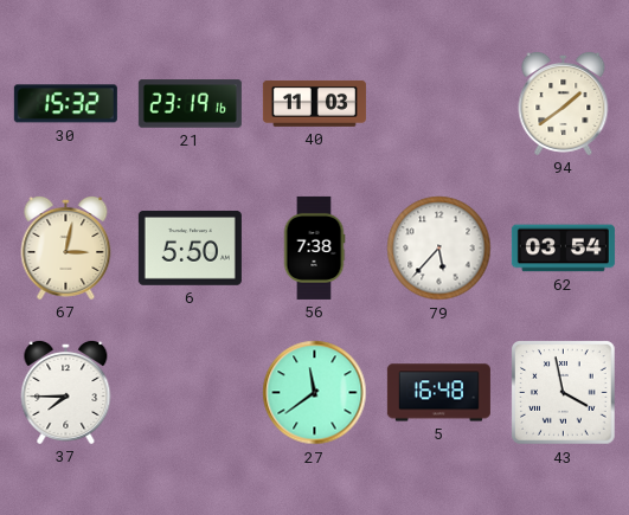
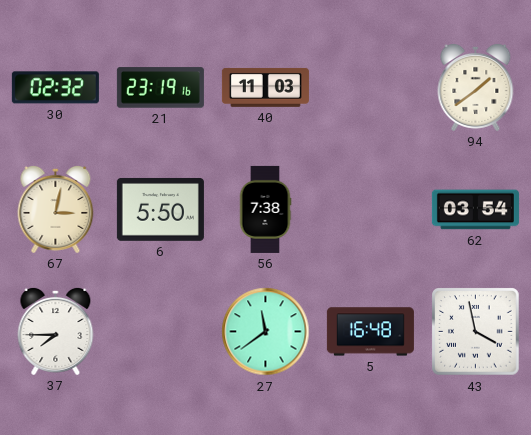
30: 15:32 -> 02:32
79: 5:37 -> none
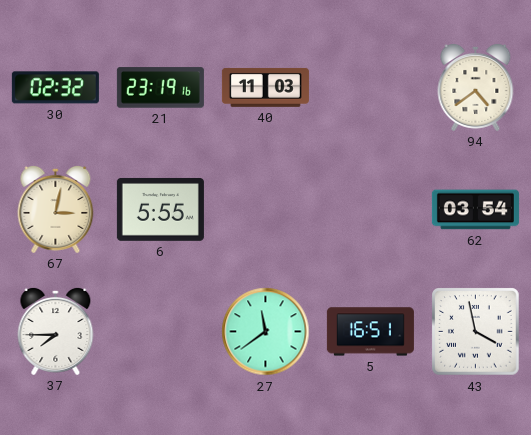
94: 1:39 -> 4:39
6: 5:50 -> 5:55
56: 7:38 -> none
5: 16:48 -> 16:51
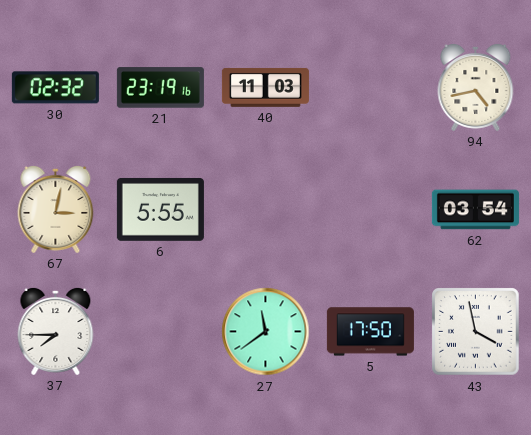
94: 4:39 -> 4:43
5: 16:51 -> 17:50
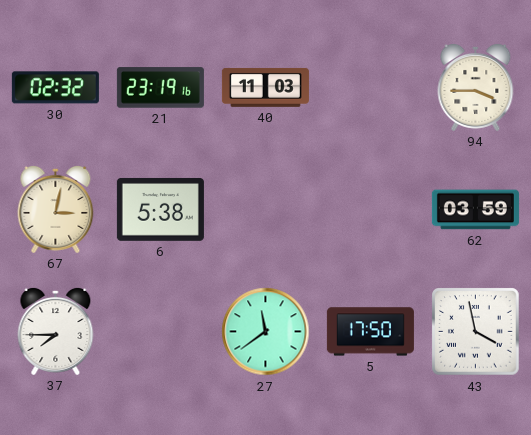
94: 4:43 -> 3:45
6: 5:55 -> 5:38
62: 03:54 -> 03:59
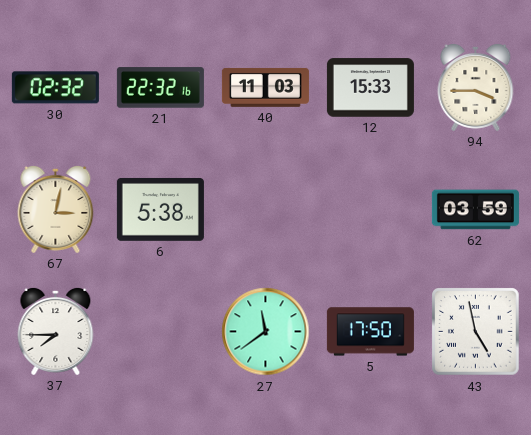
21: 23:19 -> 22:32
12: none -> 15:33
43: 3:58 -> 4:58
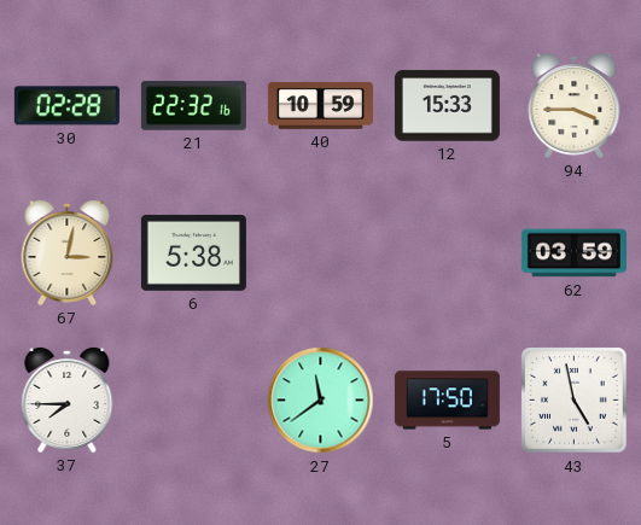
30: 02:32 -> 02:28
40: 11:03 -> 10:59
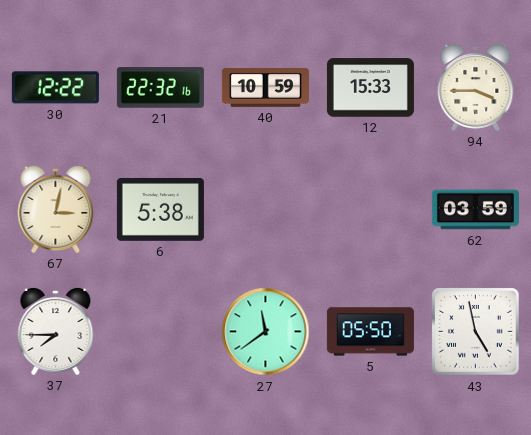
30: 02:28 -> 12:22
5: 17:50 -> 05:50
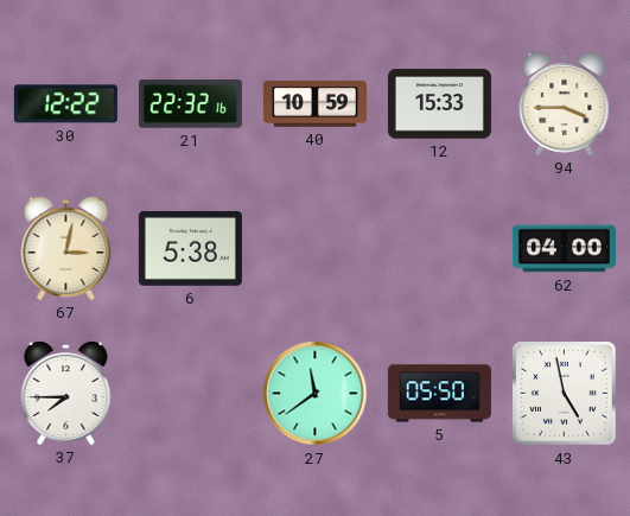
62: 03:59 -> 04:00
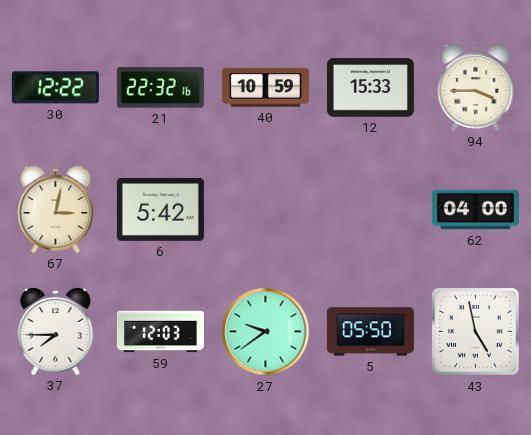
6: 5:38 -> 5:42
59: none -> 12:03
27: 11:39 -> 9:39
